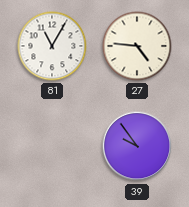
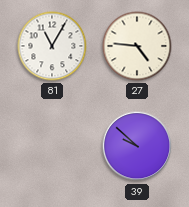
39: 9:54 -> 9:52
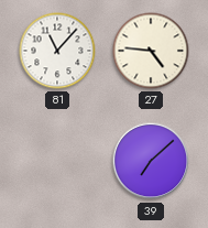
81: 11:05 -> 11:07
39: 9:52 -> 7:08
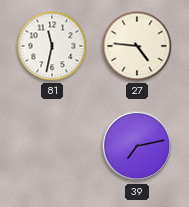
81: 11:07 -> 11:32
39: 7:08 -> 7:13
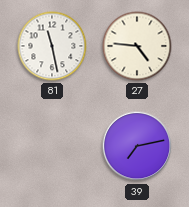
81: 11:32 -> 11:28
